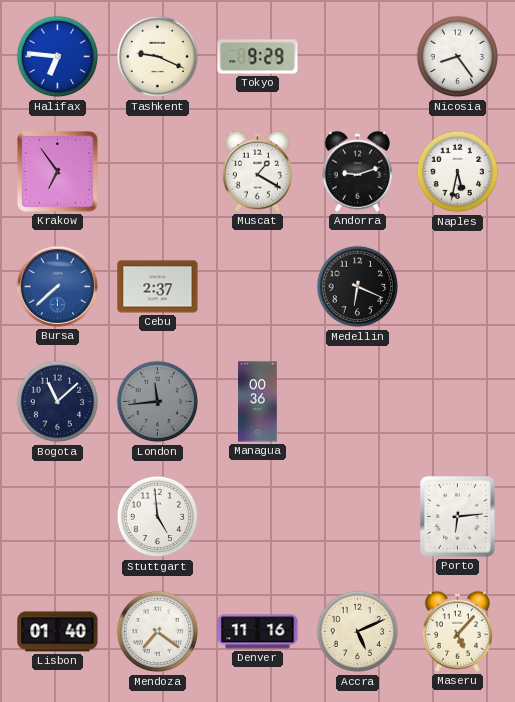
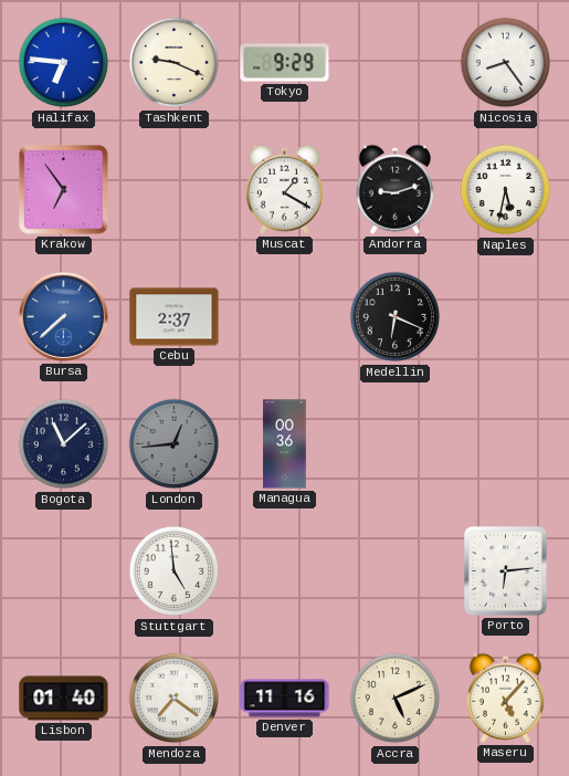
London: 11:44 -> 12:44
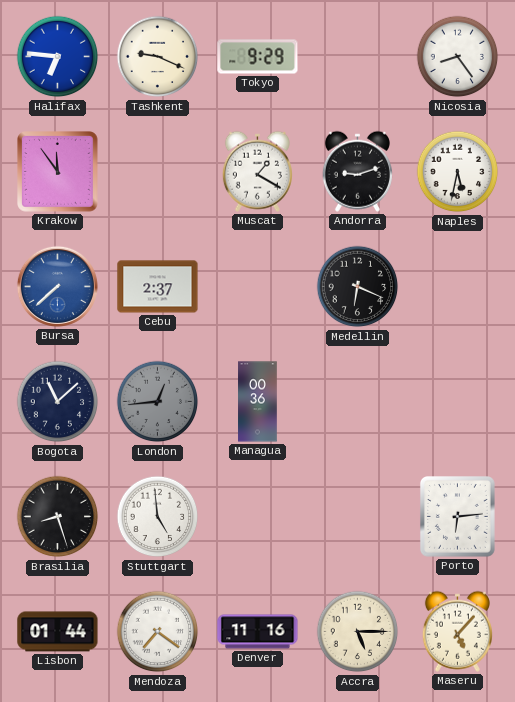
Krakow: 6:54 -> 11:54
Brasilia: none -> 8:27
Lisbon: 01:40 -> 01:44
Accra: 5:11 -> 5:15
